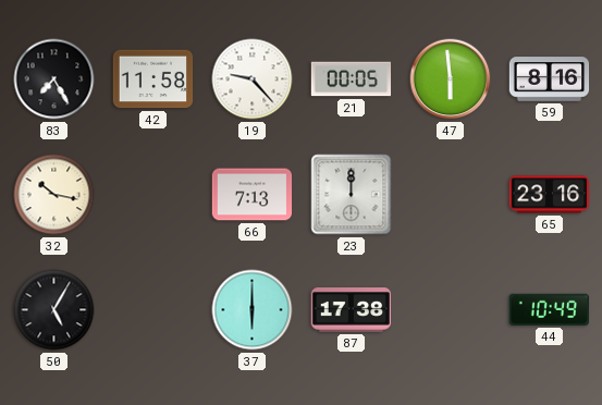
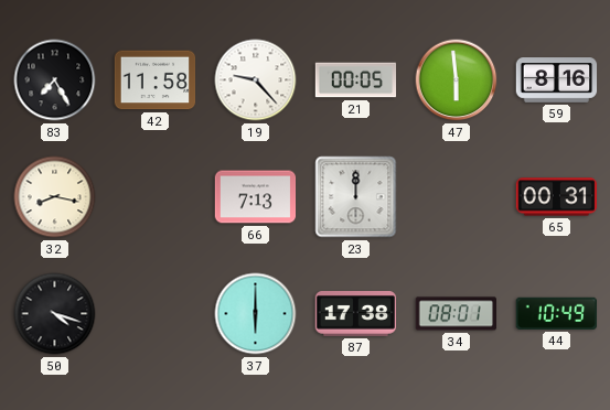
32: 10:17 -> 8:17
65: 23:16 -> 00:31
50: 5:05 -> 4:18
34: none -> 08:01
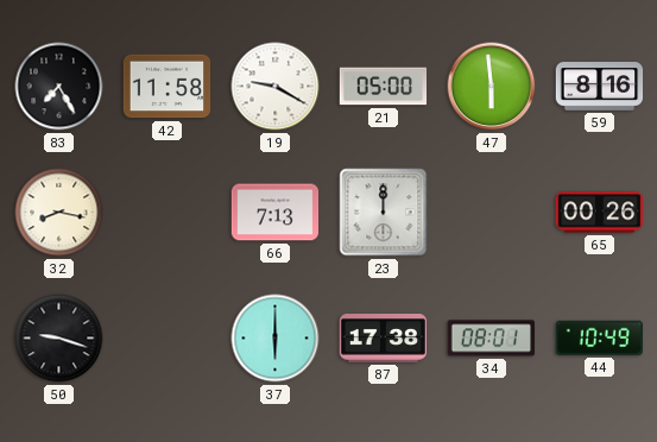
19: 9:23 -> 9:20
21: 00:05 -> 05:00
65: 00:31 -> 00:26
50: 4:18 -> 9:18
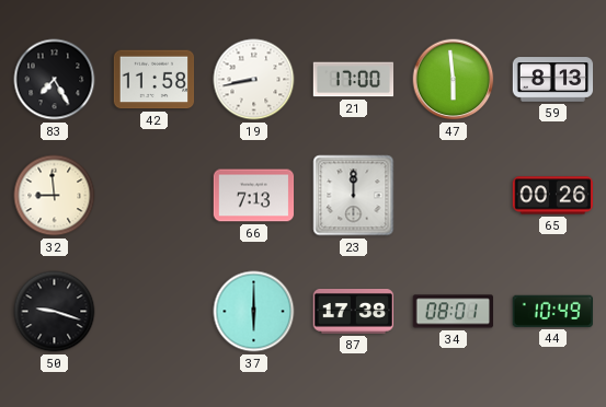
19: 9:20 -> 8:43
21: 05:00 -> 17:00
59: 8:16 -> 8:13
32: 8:17 -> 8:59
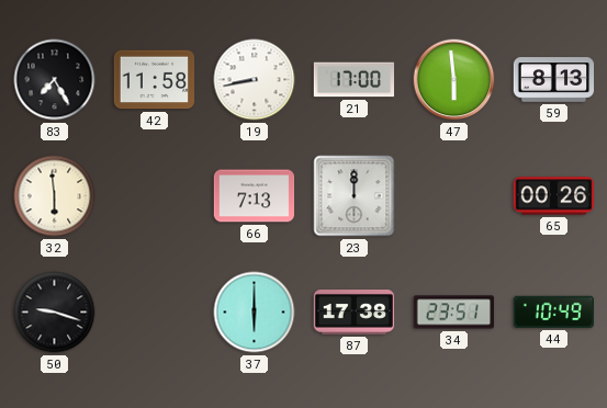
32: 8:59 -> 5:59
34: 08:01 -> 23:51
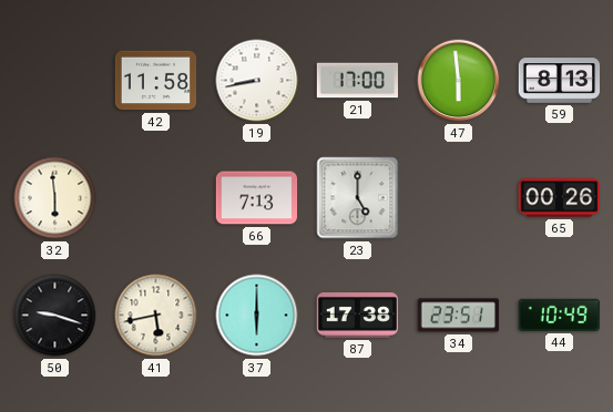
83: 7:25 -> none
23: 12:00 -> 5:00
41: none -> 5:43
